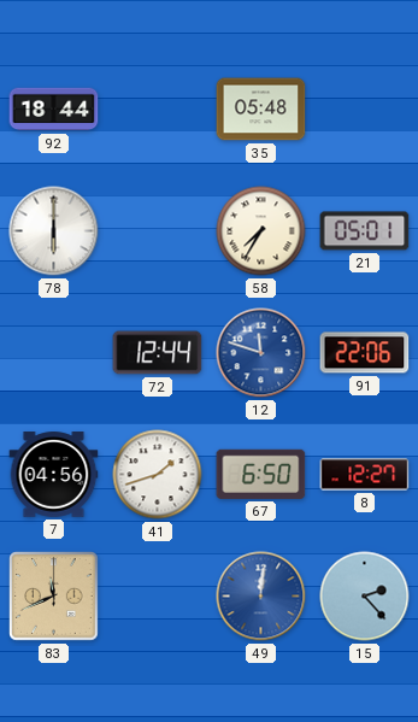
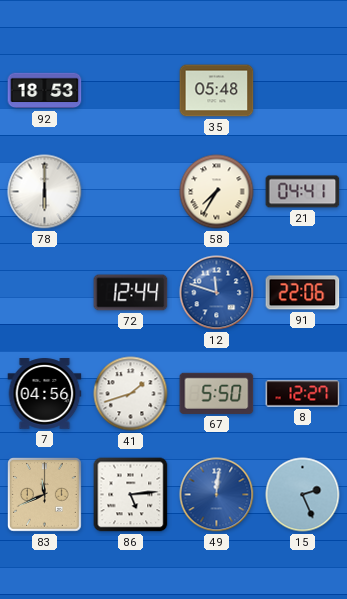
92: 18:44 -> 18:53
21: 05:01 -> 04:41
67: 6:50 -> 5:50
86: none -> 5:14
15: 2:23 -> 2:26
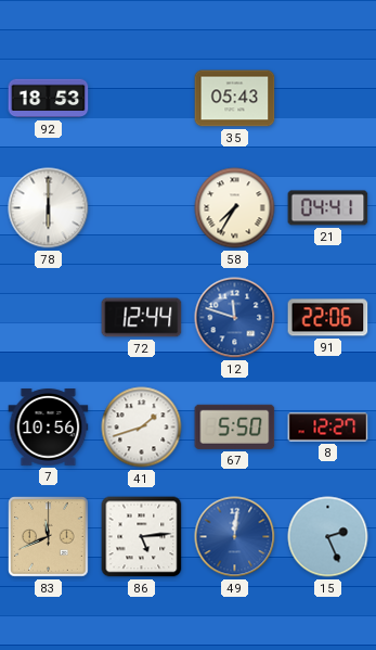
35: 05:48 -> 05:43
7: 04:56 -> 10:56
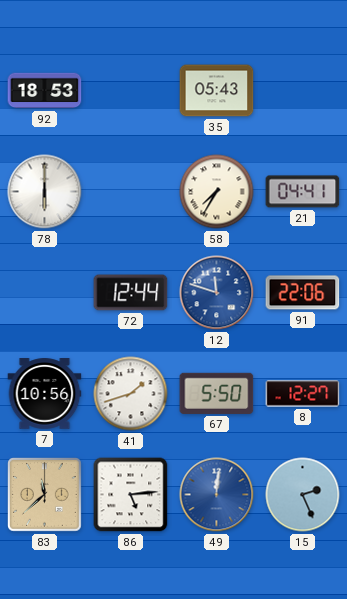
83: 11:41 -> 11:38
